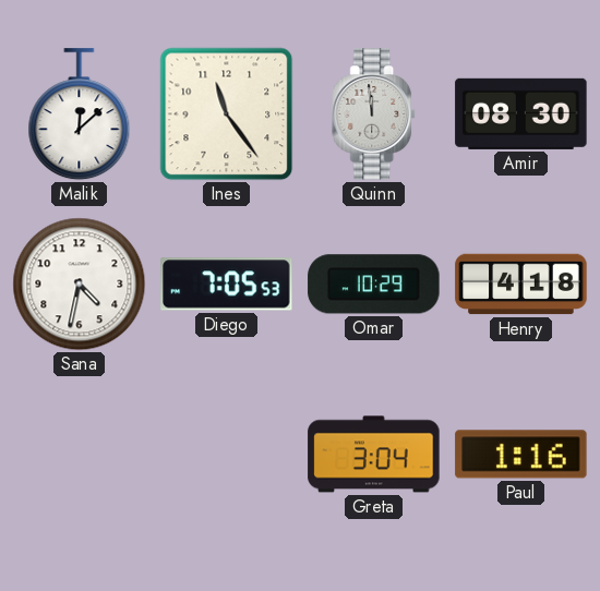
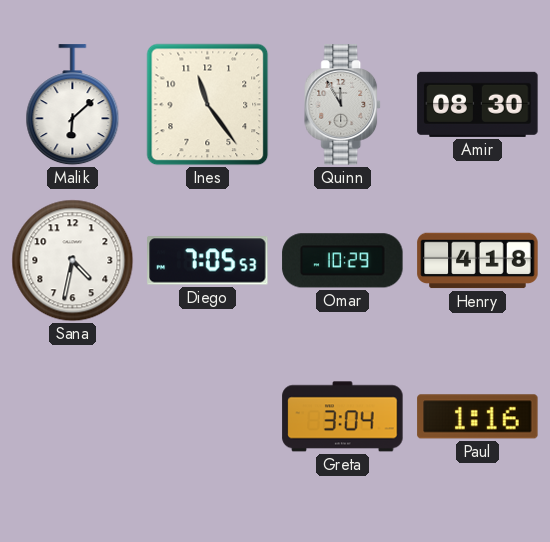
Malik: 12:08 -> 6:08
Quinn: 11:59 -> 11:55
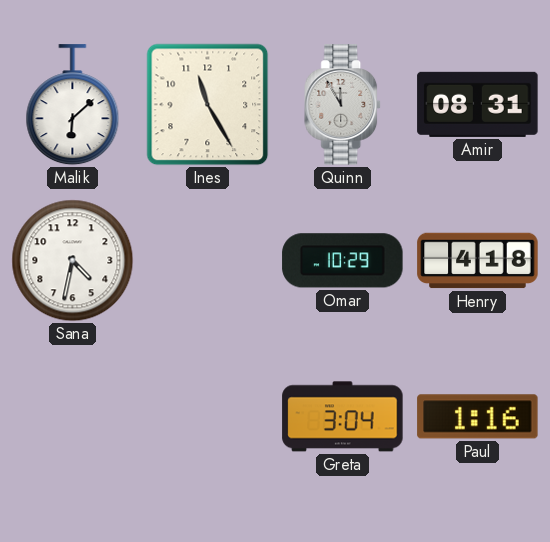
Ines: 11:24 -> 11:25
Amir: 08:30 -> 08:31
Diego: 7:05 -> none
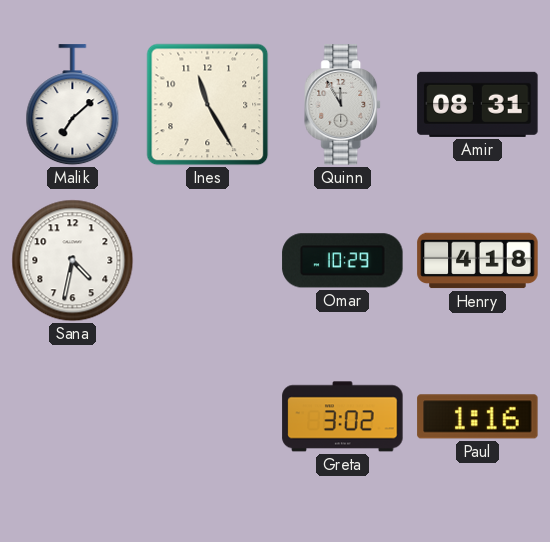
Malik: 6:08 -> 7:08
Greta: 3:04 -> 3:02
